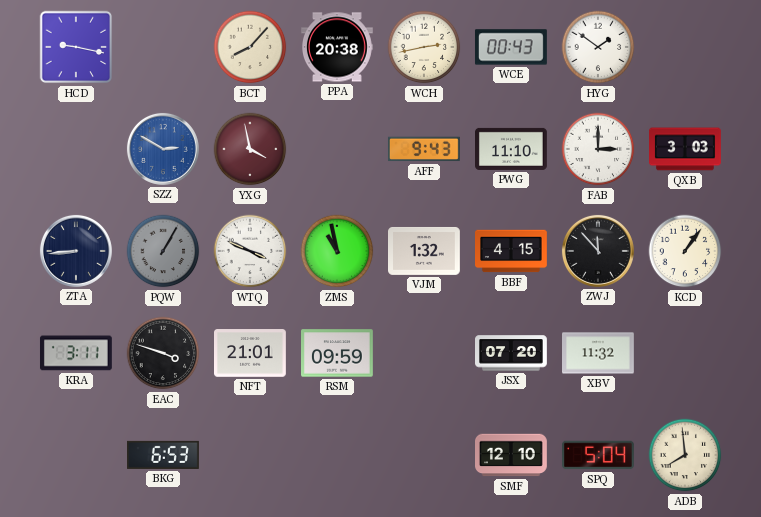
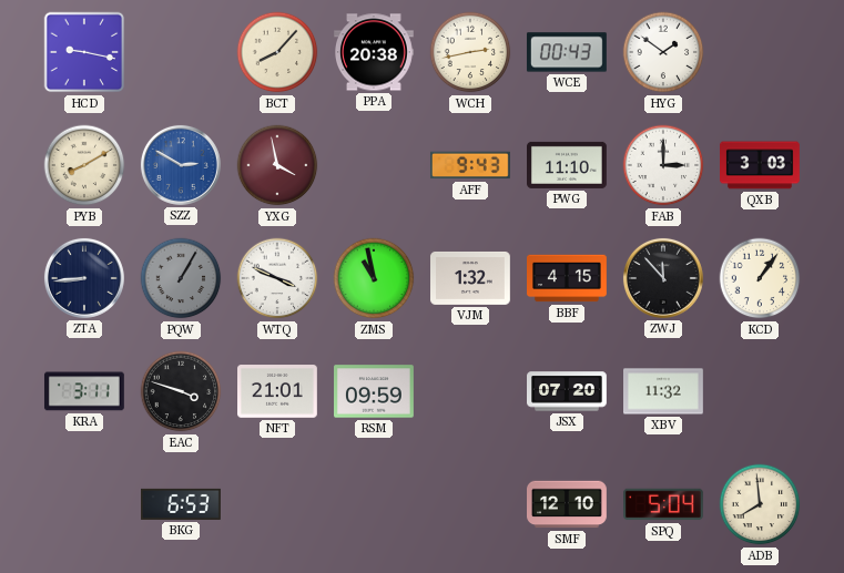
PYB: none -> 8:10
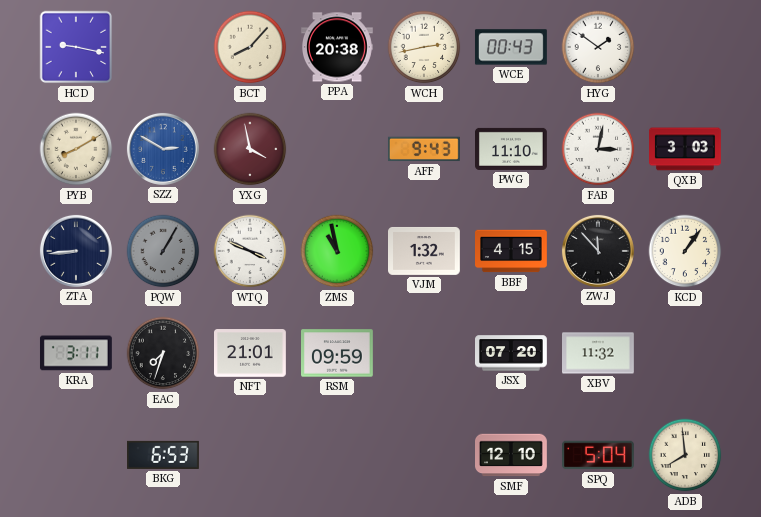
FAB: 3:00 -> 3:02
EAC: 3:48 -> 7:33
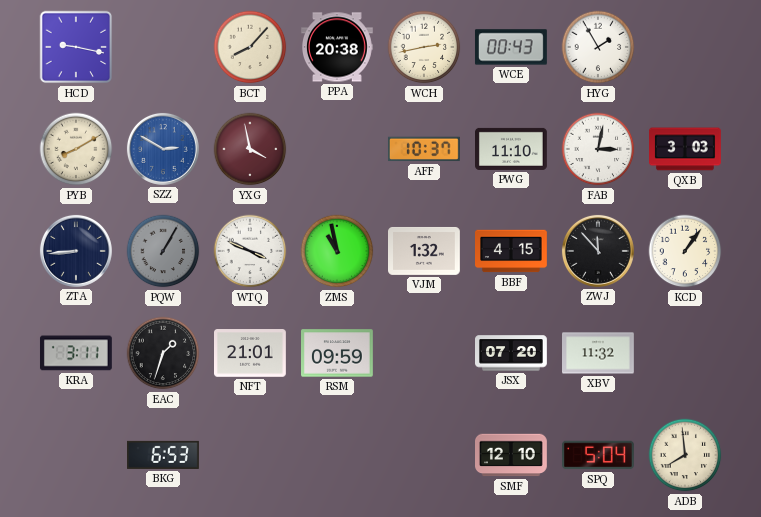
HYG: 1:51 -> 1:55
AFF: 9:43 -> 10:37
EAC: 7:33 -> 1:33
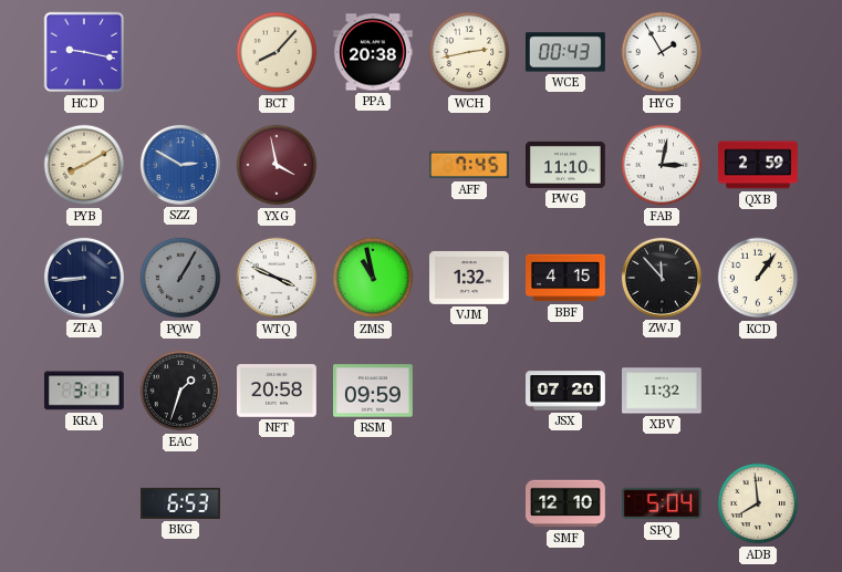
AFF: 10:37 -> 7:45
QXB: 3:03 -> 2:59
NFT: 21:01 -> 20:58
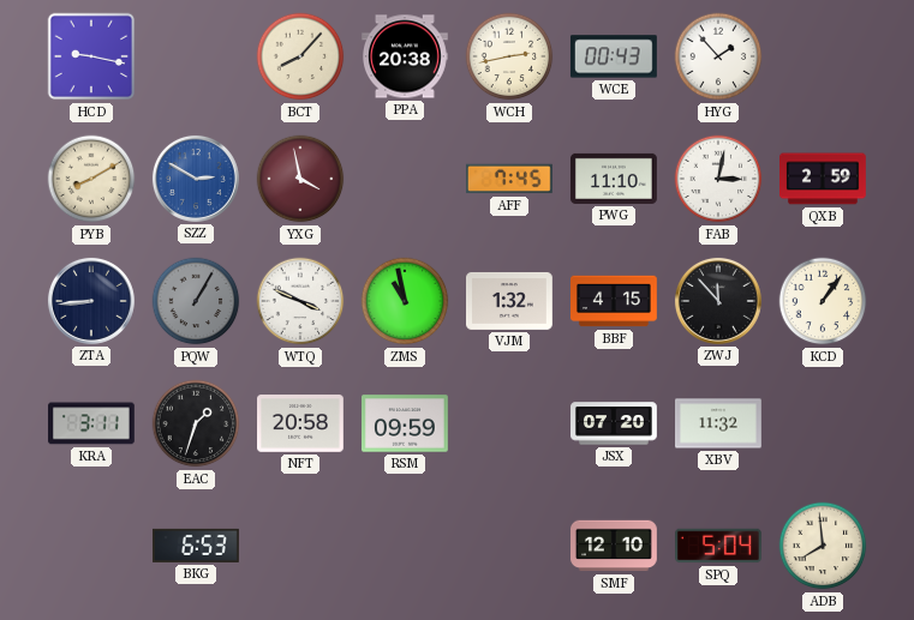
HYG: 1:55 -> 1:53
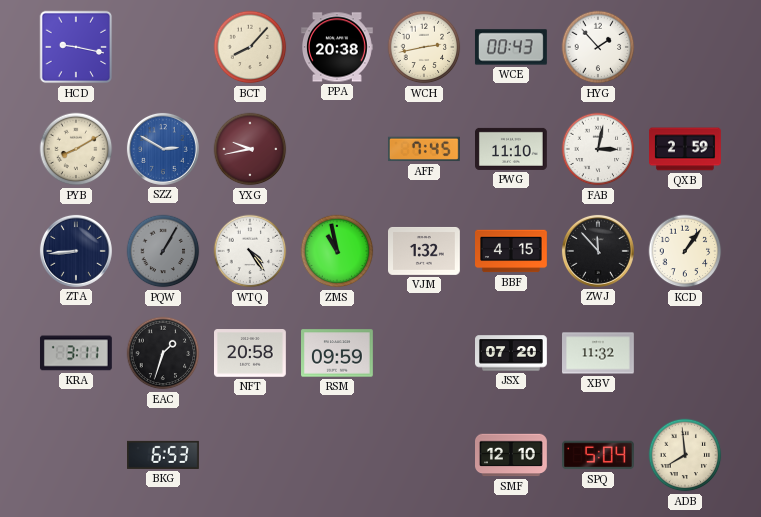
YXG: 3:58 -> 9:43
WTQ: 3:49 -> 4:24
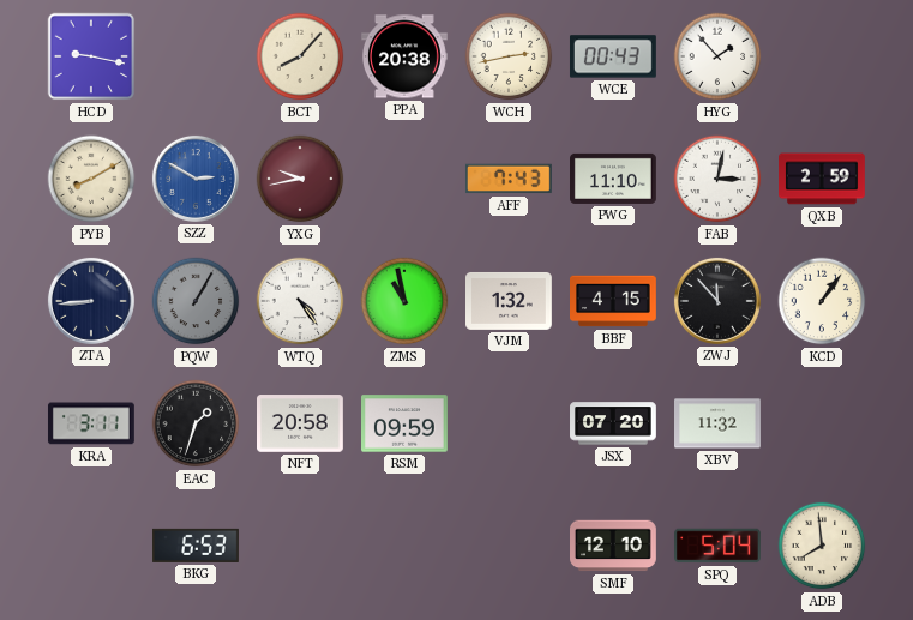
AFF: 7:45 -> 7:43
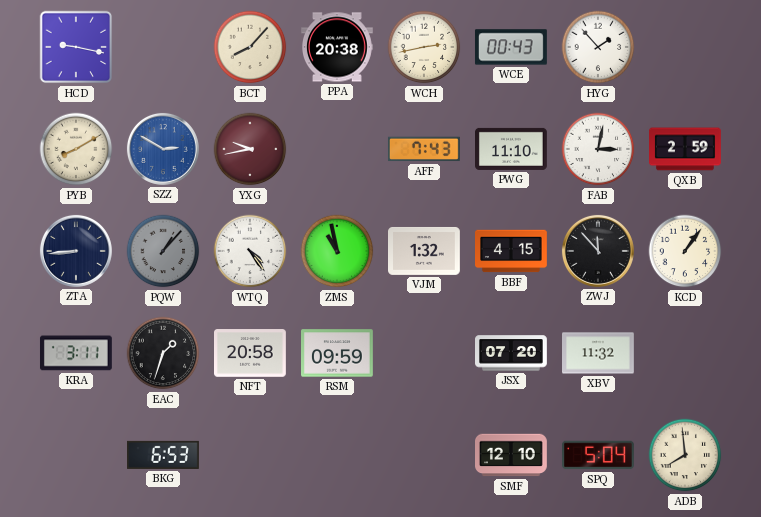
PQW: 1:05 -> 1:07
